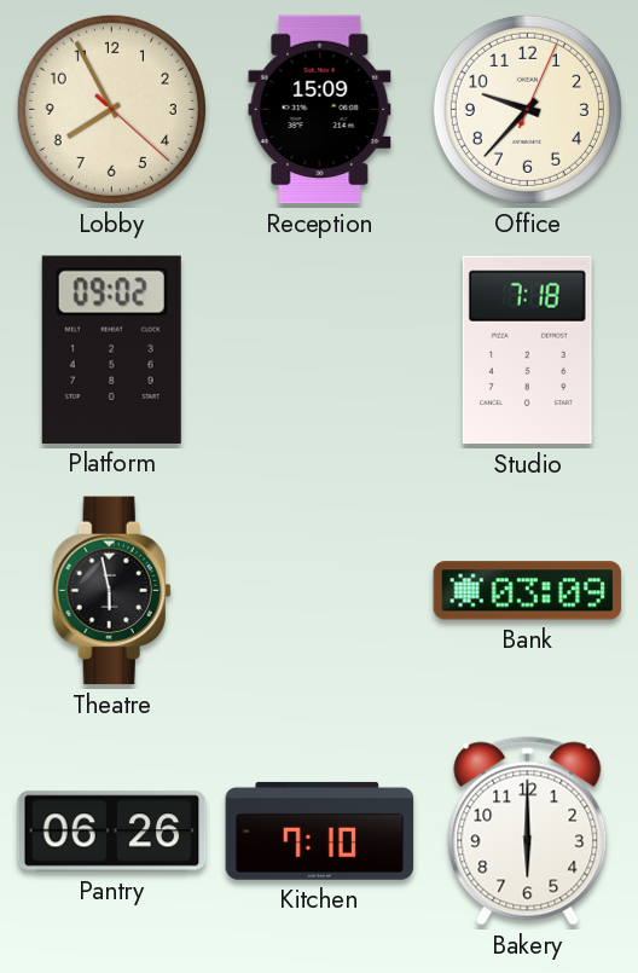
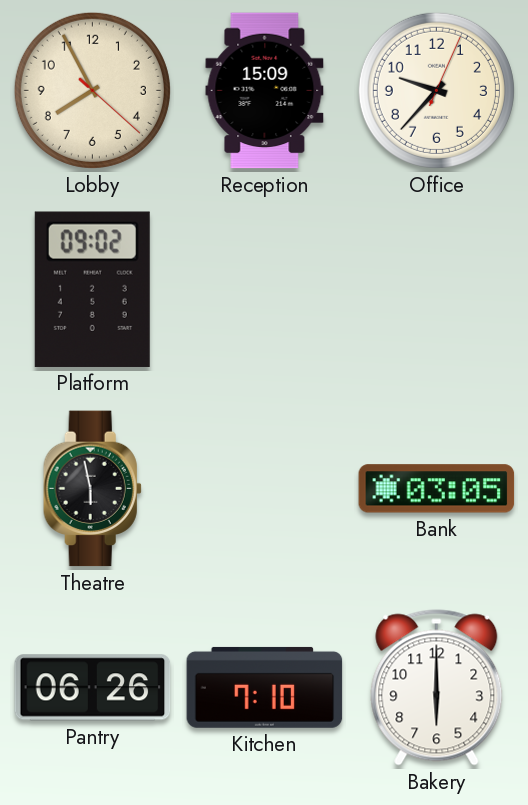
Studio: 7:18 -> none
Bank: 03:09 -> 03:05
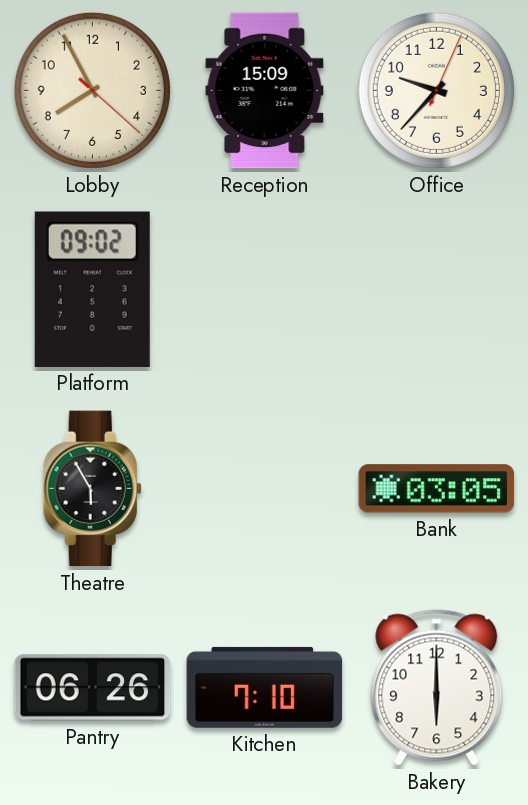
Theatre: 5:58 -> 5:55
